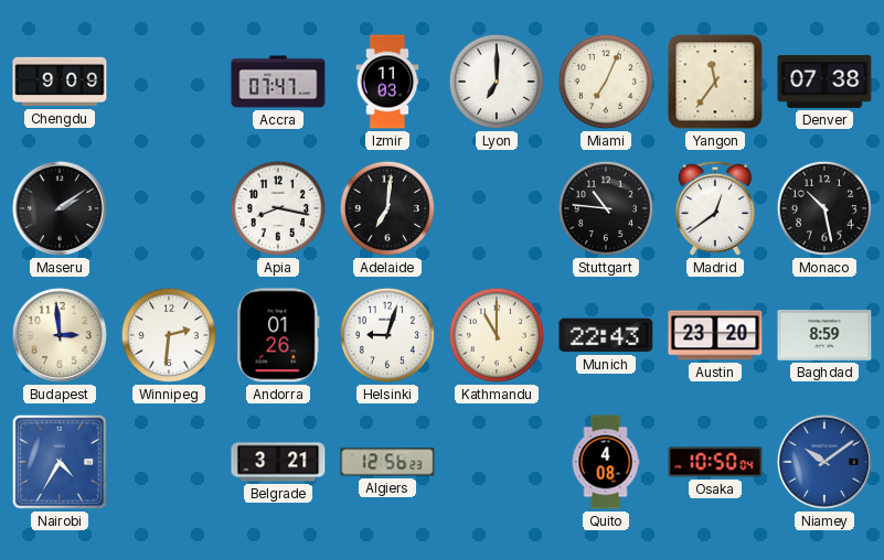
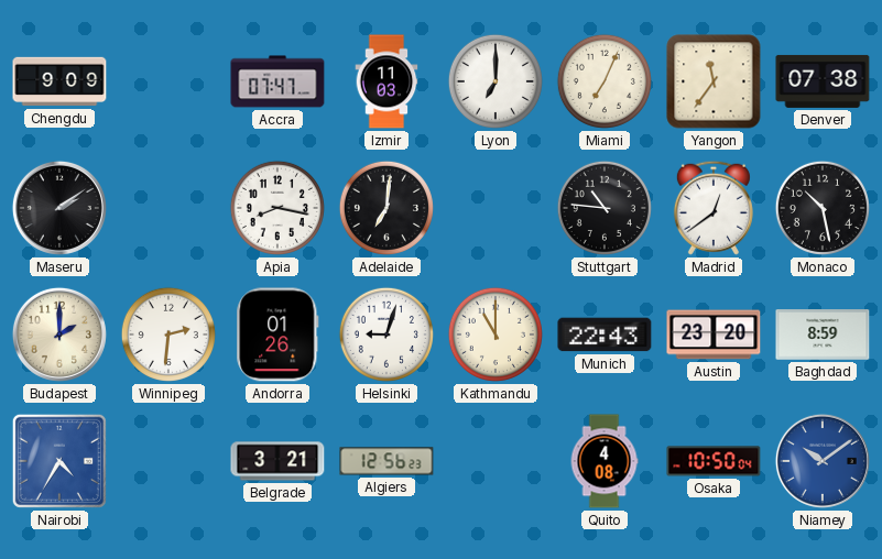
Budapest: 2:59 -> 2:00
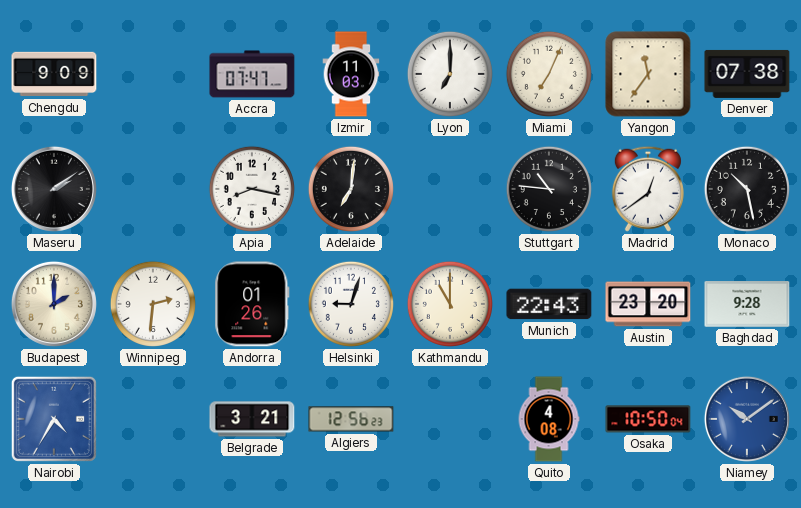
Baghdad: 8:59 -> 9:28
